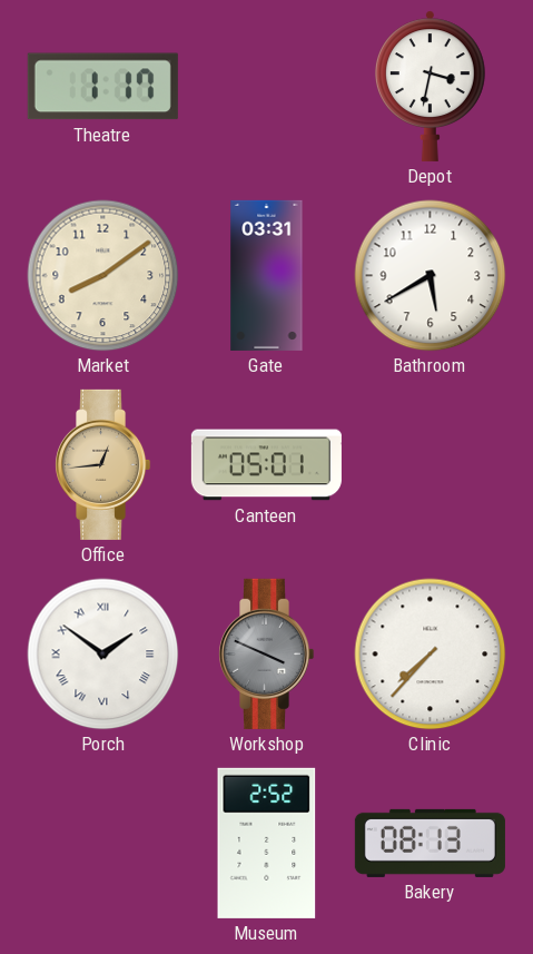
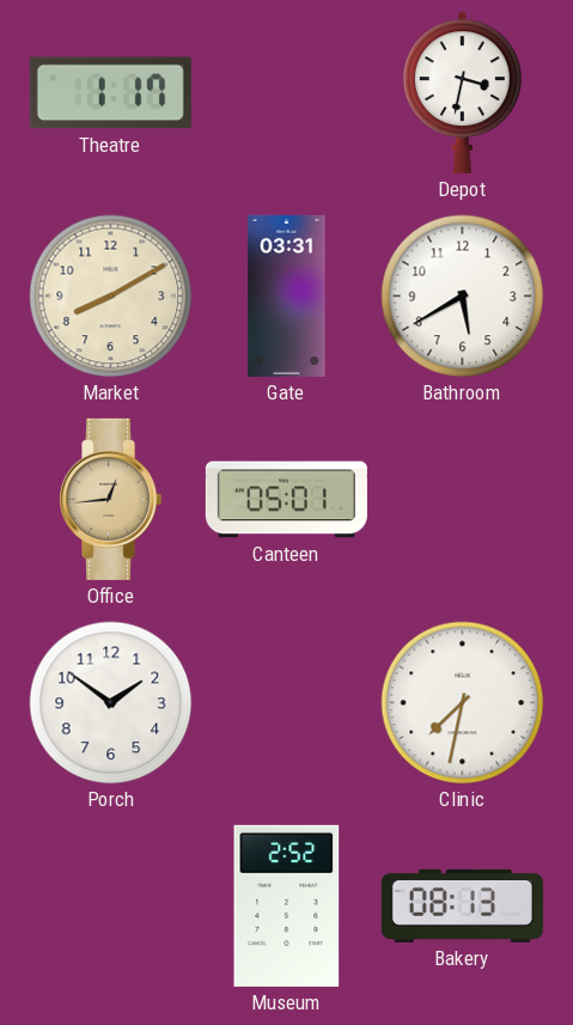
Market: 8:09 -> 8:10
Porch numerals: Roman -> Arabic
Workshop: 3:49 -> none
Clinic: 7:37 -> 7:32
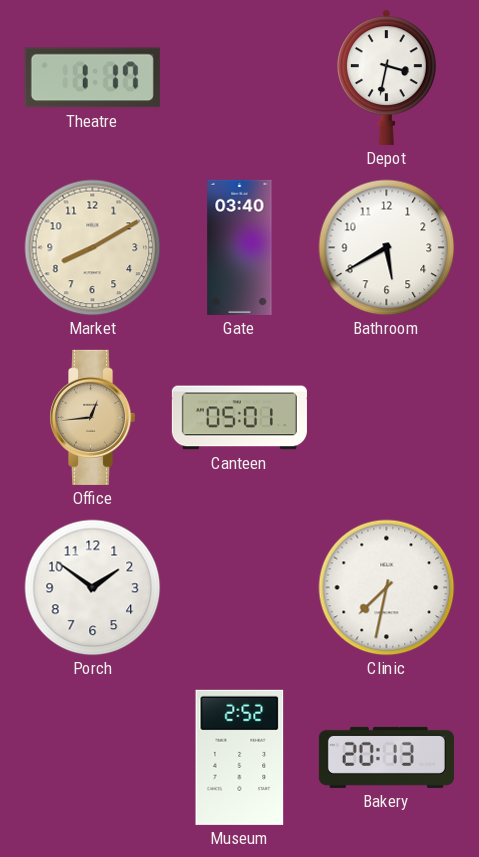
Gate: 03:31 -> 03:40
Bakery: 08:13 -> 20:13
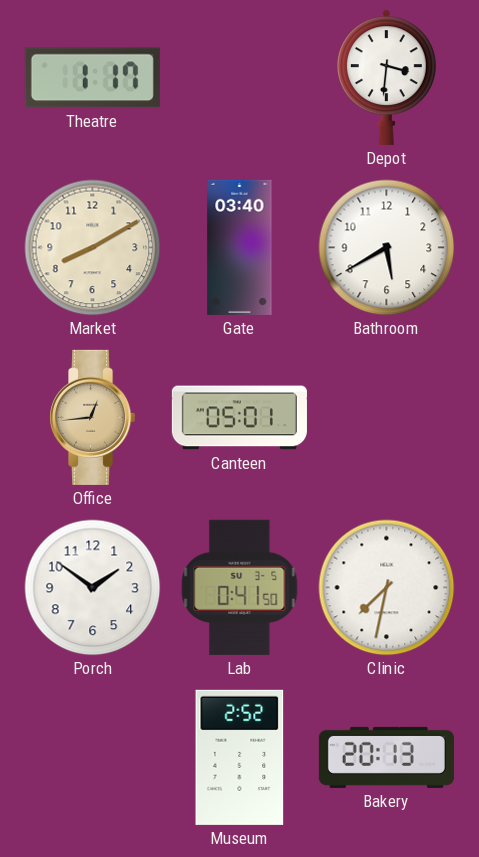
Depot: 3:32 -> 3:31
Lab: none -> 0:41
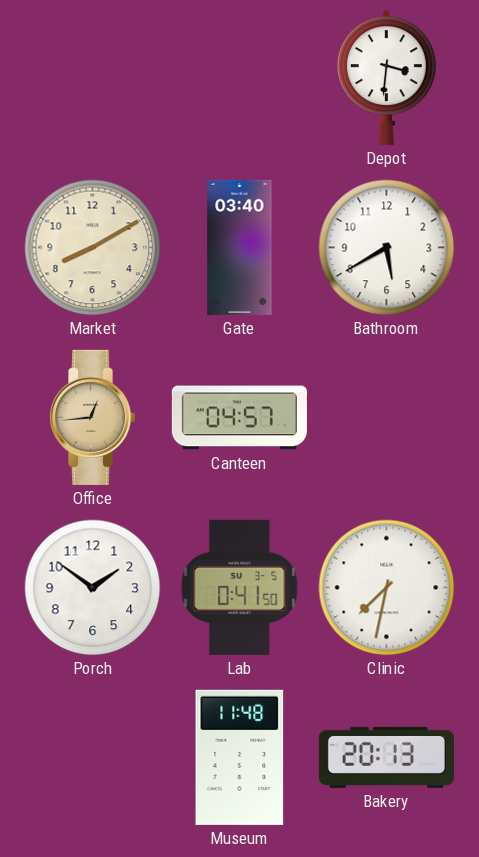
Theatre: 1:17 -> none
Canteen: 05:01 -> 04:57
Museum: 2:52 -> 11:48
